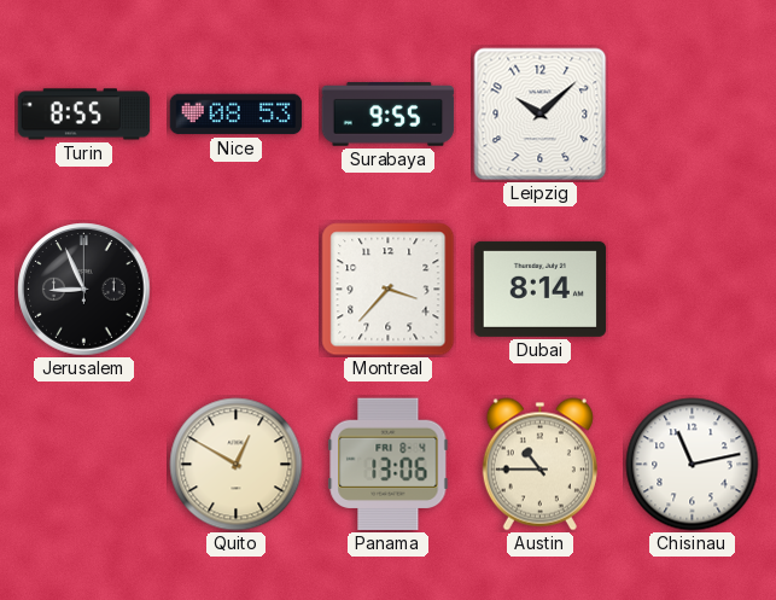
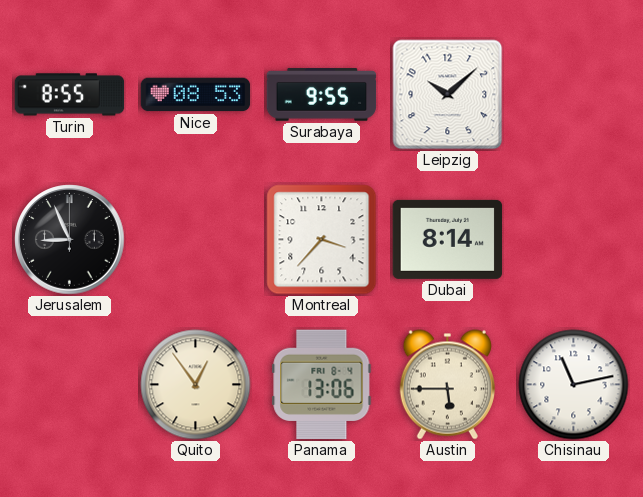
Quito: 12:50 -> 12:54
Austin: 10:45 -> 5:45
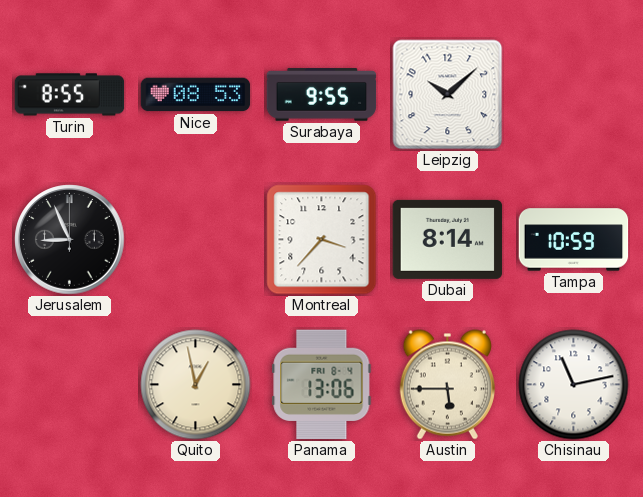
Tampa: none -> 10:59
Quito: 12:54 -> 12:58
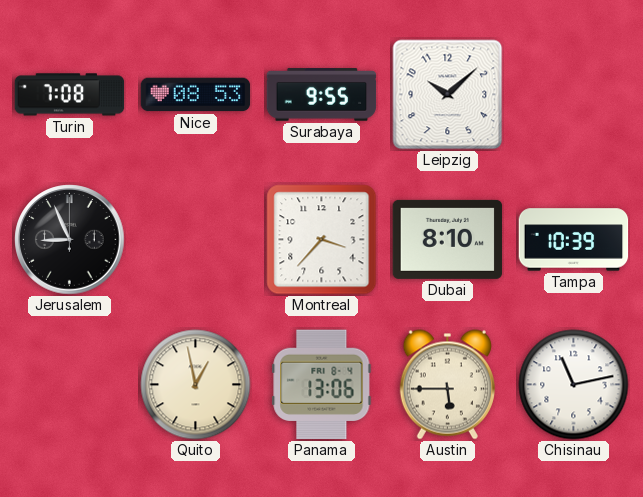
Turin: 8:55 -> 7:08
Dubai: 8:14 -> 8:10
Tampa: 10:59 -> 10:39
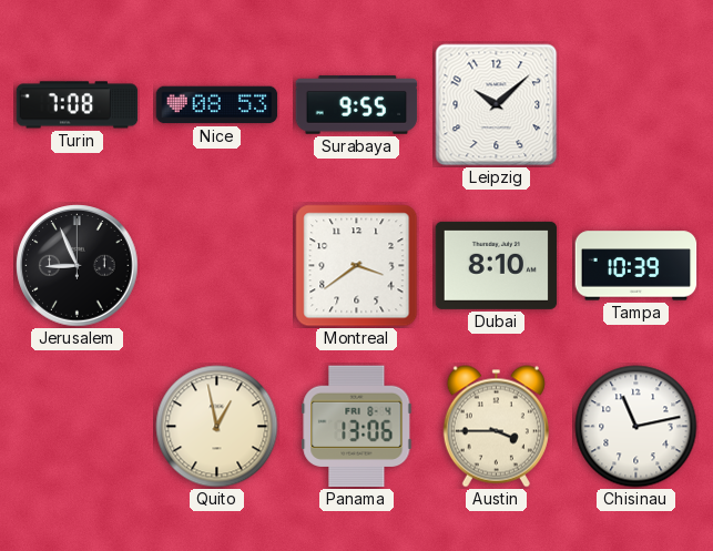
Montreal: 3:37 -> 3:39
Austin: 5:45 -> 3:45
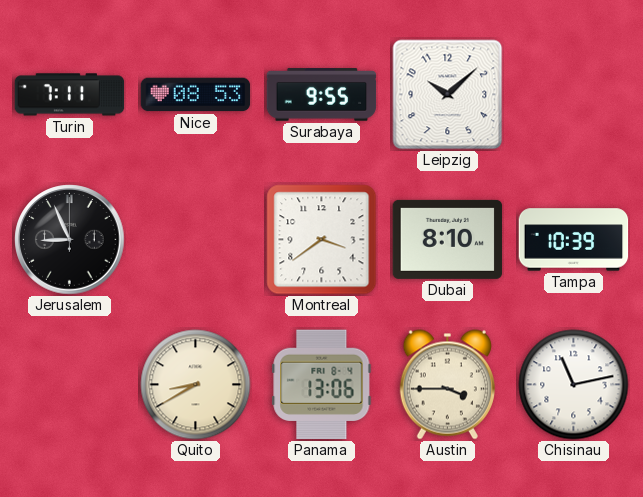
Turin: 7:08 -> 7:11
Quito: 12:58 -> 8:40
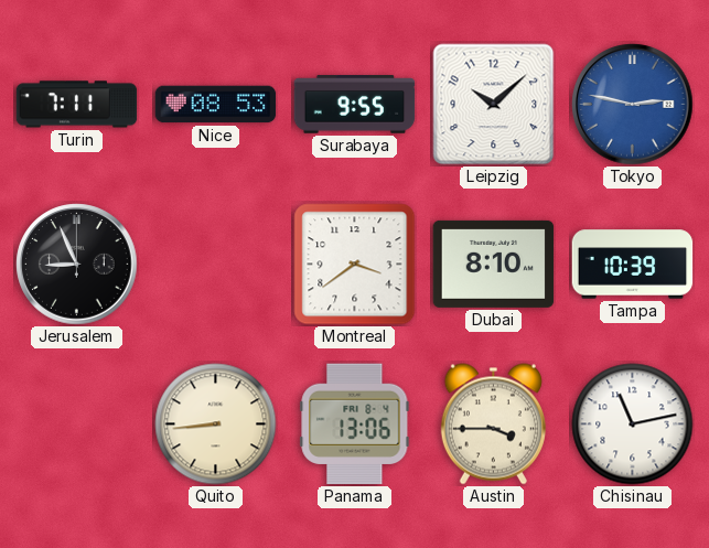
Tokyo: none -> 2:47
Quito: 8:40 -> 8:44
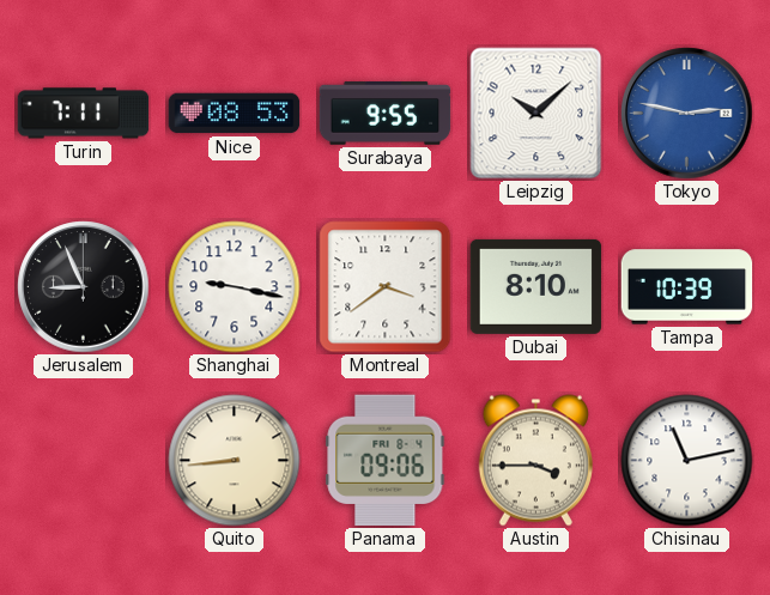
Shanghai: none -> 9:17
Panama: 13:06 -> 09:06
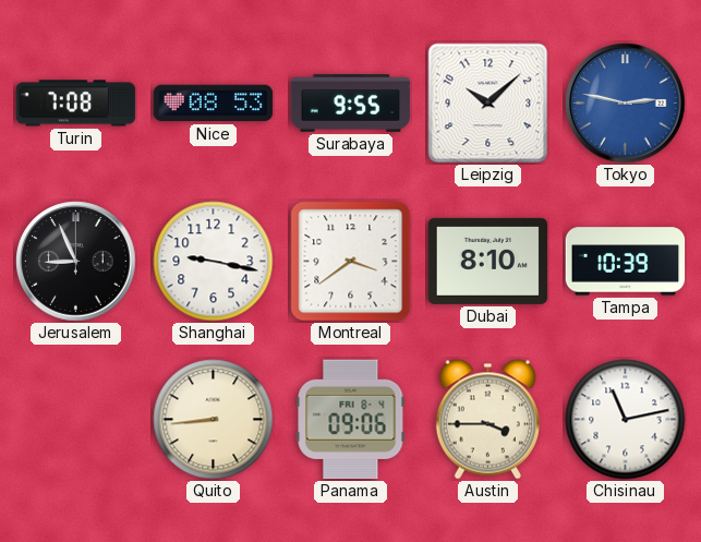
Turin: 7:11 -> 7:08
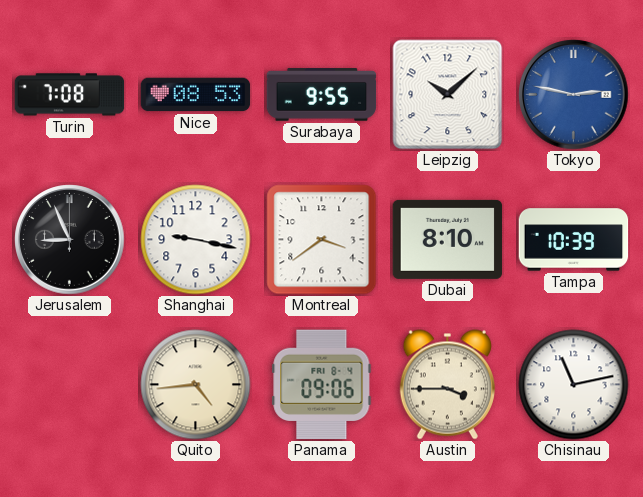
Quito: 8:44 -> 4:44
